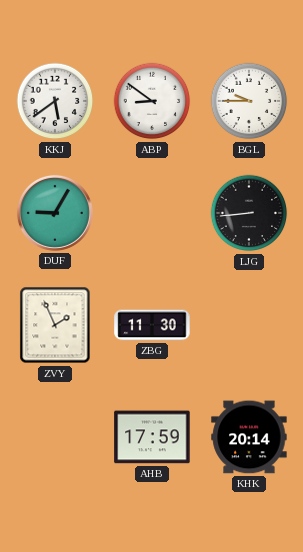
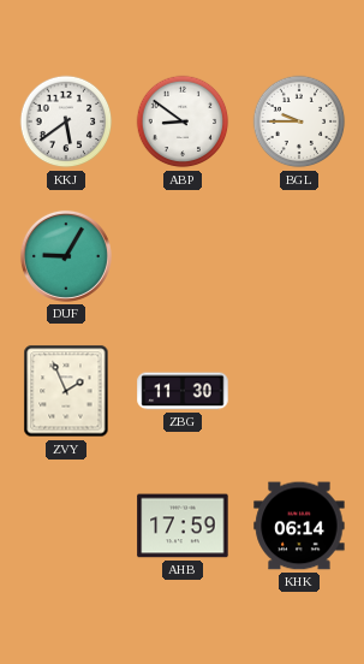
LJG: 8:44 -> none
KHK: 20:14 -> 06:14
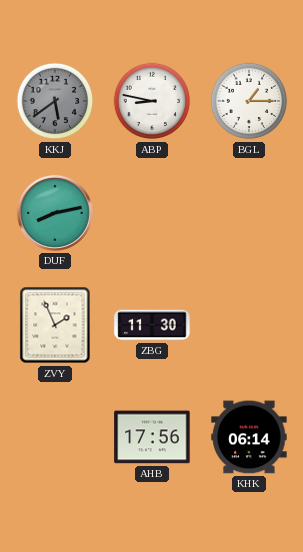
KKJ dial: white -> grey
ABP: 8:51 -> 8:47
BGL: 9:45 -> 1:15
DUF: 9:05 -> 8:13
AHB: 17:59 -> 17:56
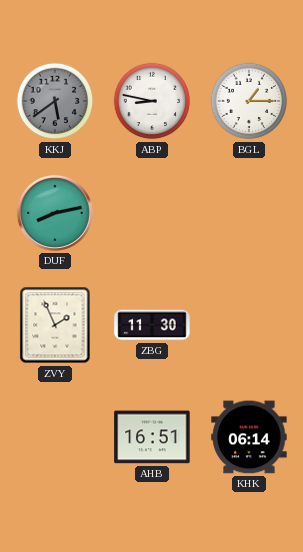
AHB: 17:56 -> 16:51
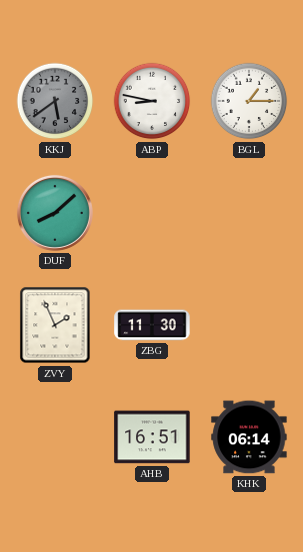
DUF: 8:13 -> 8:08
